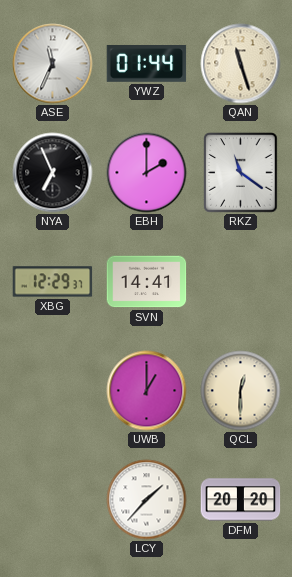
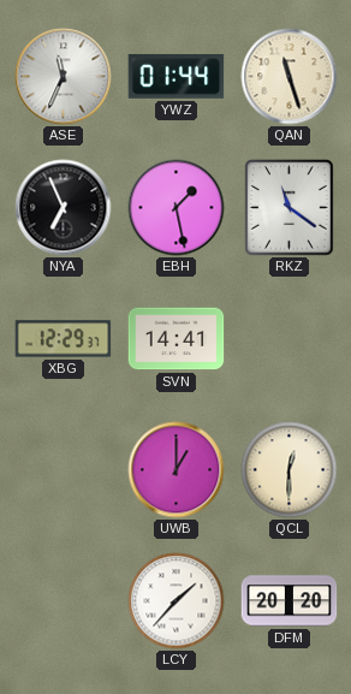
EBH: 2:00 -> 1:28
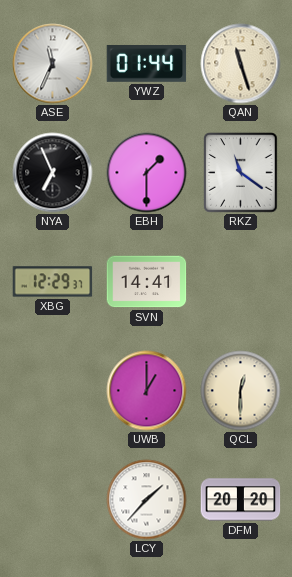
EBH: 1:28 -> 1:30
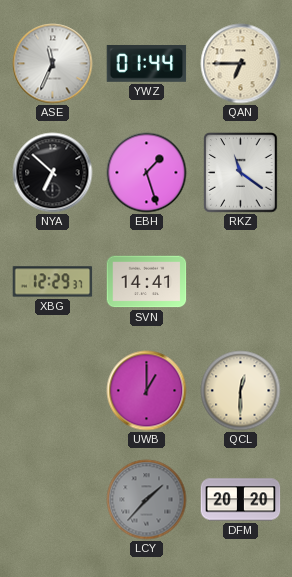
QAN: 11:27 -> 6:45
NYA: 6:56 -> 6:52
EBH: 1:30 -> 1:27
LCY dial: white -> grey
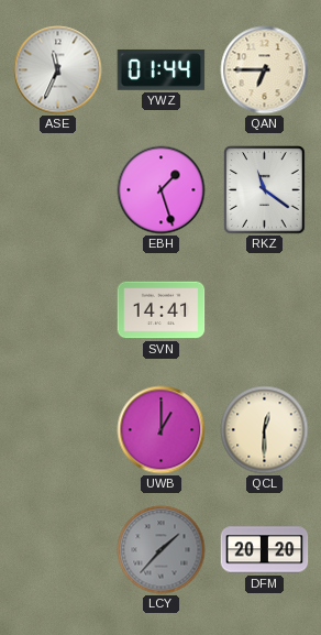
NYA: 6:52 -> none
XBG: 12:29 -> none
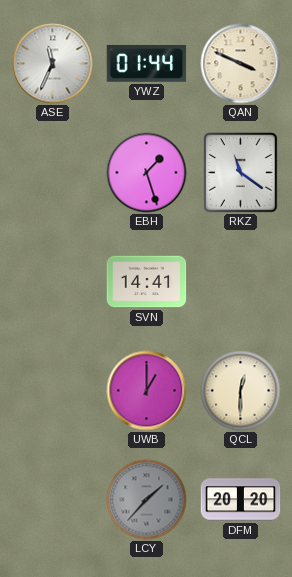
QAN: 6:45 -> 3:49
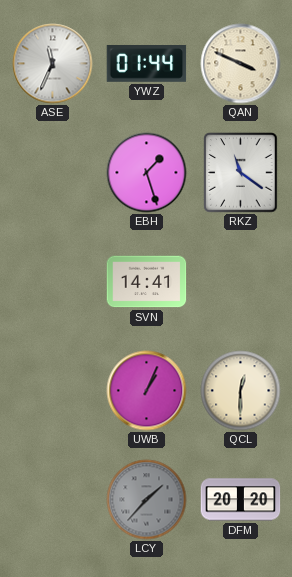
UWB: 1:00 -> 1:04
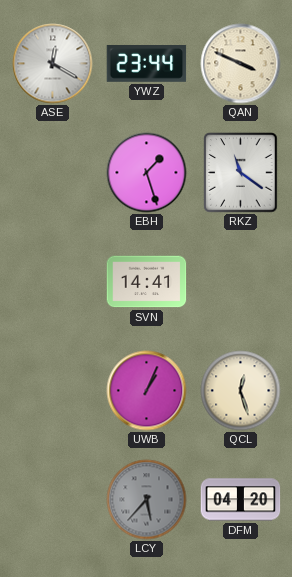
ASE: 11:34 -> 12:20
YWZ: 01:44 -> 23:44
QCL: 12:30 -> 12:27
LCY: 1:37 -> 5:37
DFM: 20:20 -> 04:20
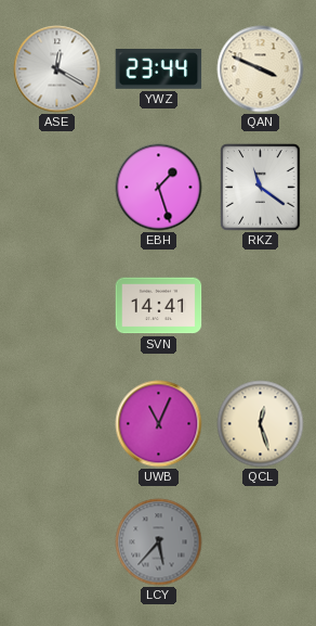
UWB: 1:04 -> 11:04
DFM: 04:20 -> none
